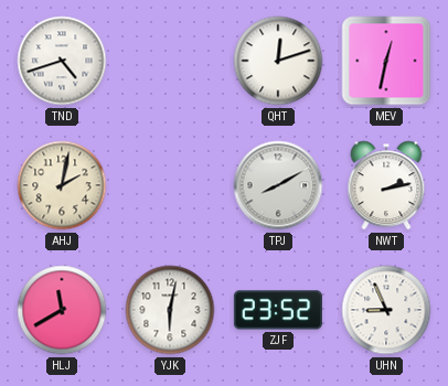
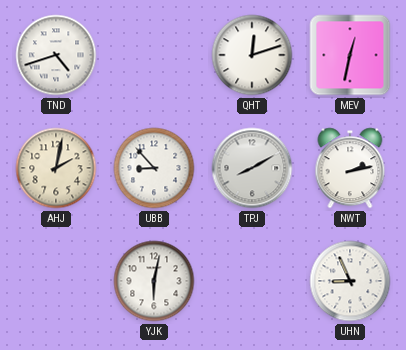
UBB: none -> 8:53
HLJ: 11:40 -> none
ZJF: 23:52 -> none
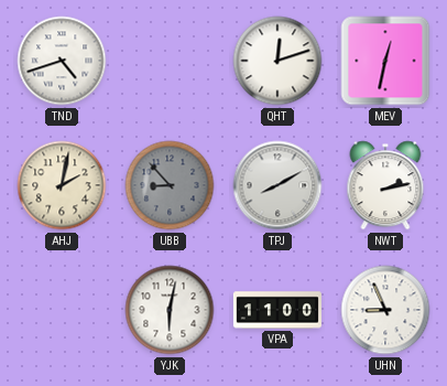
UBB dial: white -> grey
VPA: none -> 11:00
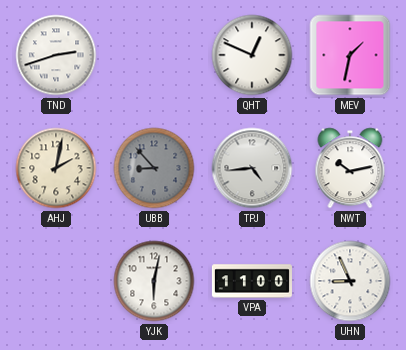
TND: 4:42 -> 2:42
QHT: 12:12 -> 12:49
MEV: 12:32 -> 1:32
TPJ: 8:10 -> 4:44
NWT: 2:13 -> 10:13
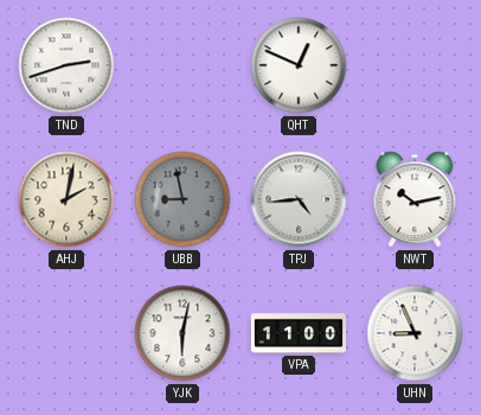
MEV: 1:32 -> none
UBB: 8:53 -> 8:58
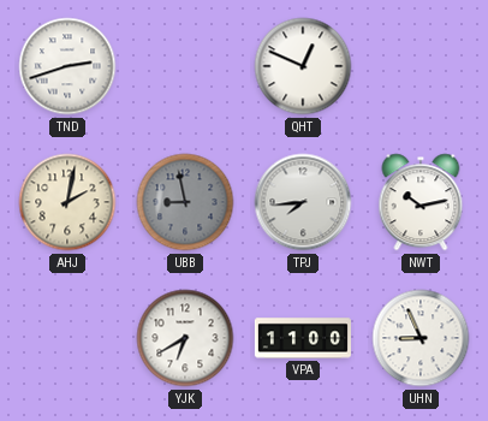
TPJ: 4:44 -> 7:44
YJK: 6:02 -> 6:40
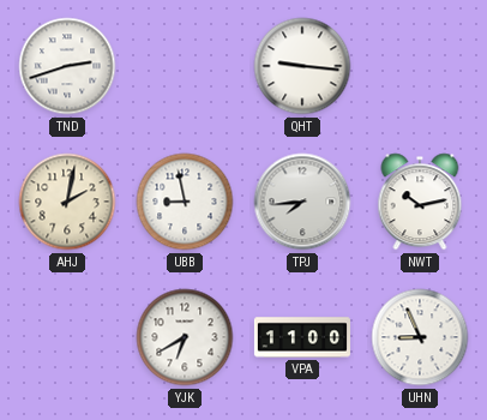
QHT: 12:49 -> 9:16
UBB dial: grey -> white
